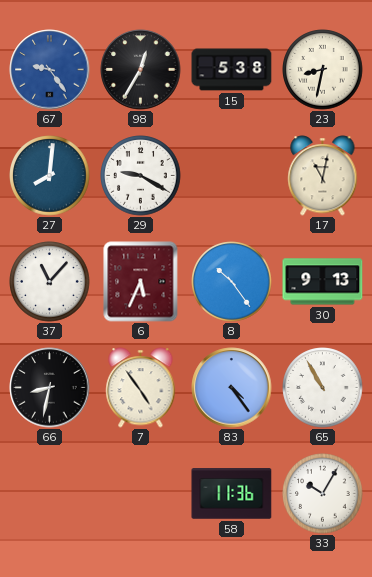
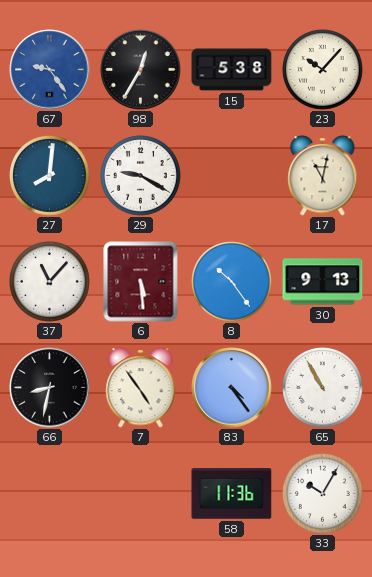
23: 8:32 -> 10:07
6: 5:34 -> 5:29
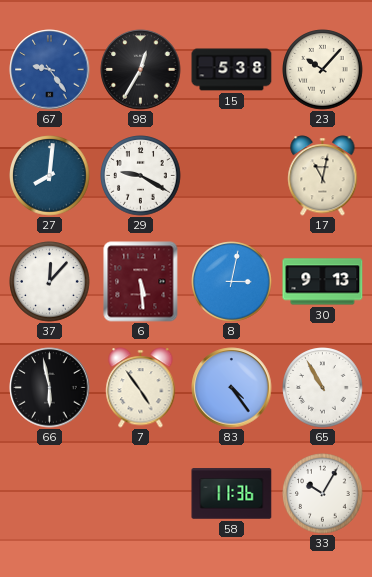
37: 11:07 -> 12:07
8: 10:24 -> 3:02
66: 8:32 -> 5:58
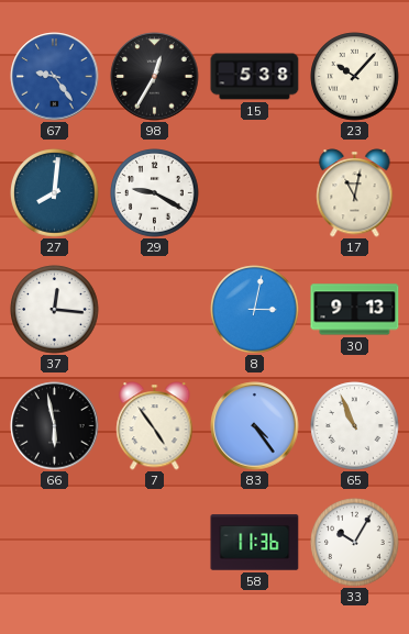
37: 12:07 -> 12:16
6: 5:29 -> none
65: 10:55 -> 10:56
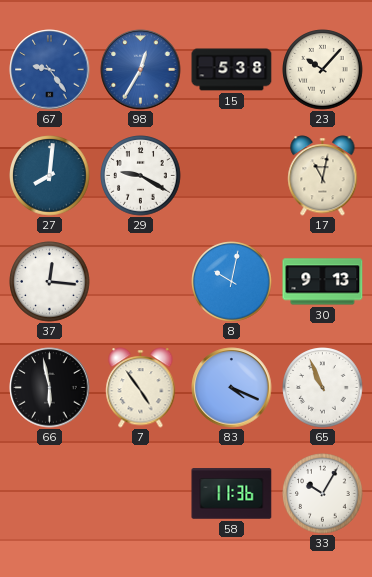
98 dial: black -> blue
8: 3:02 -> 10:02
83: 4:24 -> 4:19
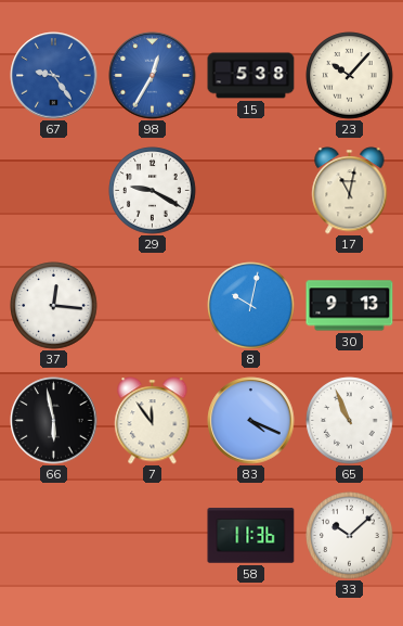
27: 8:01 -> none
7: 4:54 -> 11:54
33: 10:05 -> 10:08
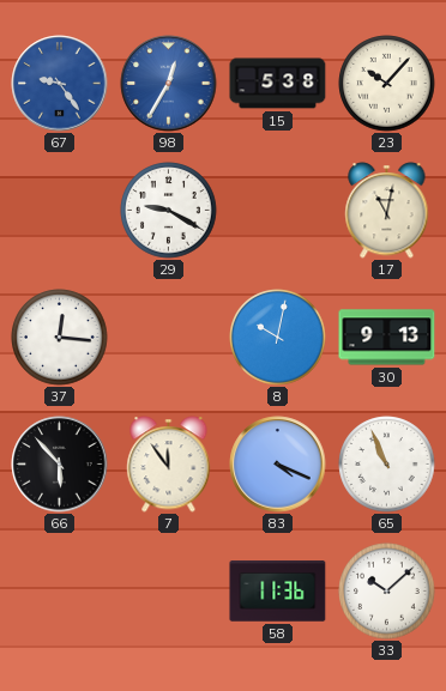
66: 5:58 -> 5:53
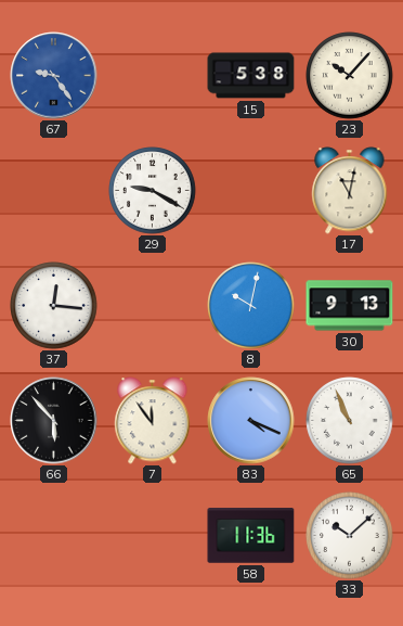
98: 12:35 -> none
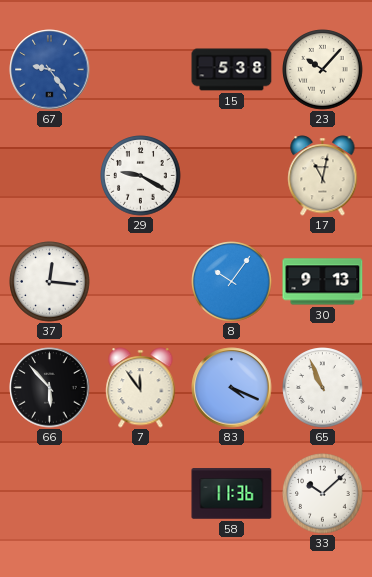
8: 10:02 -> 10:06
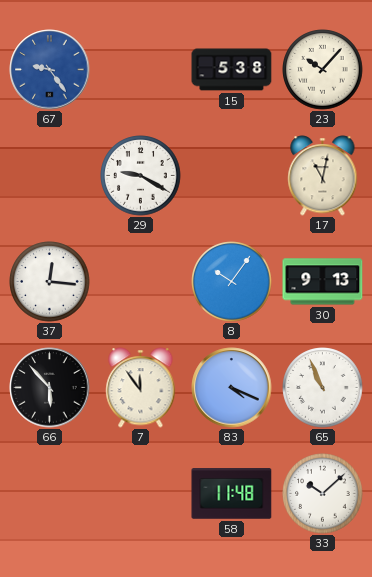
58: 11:36 -> 11:48
